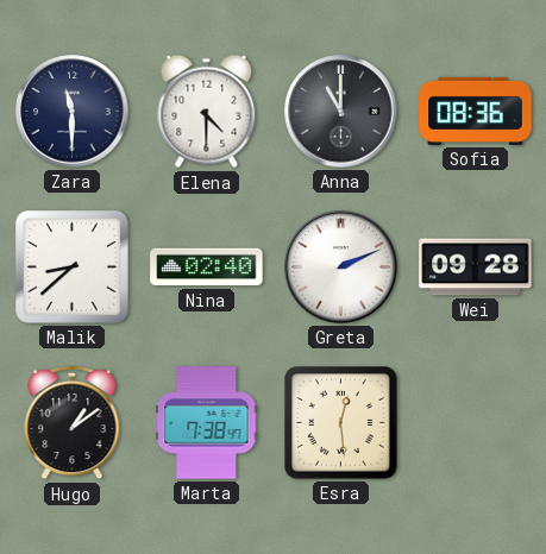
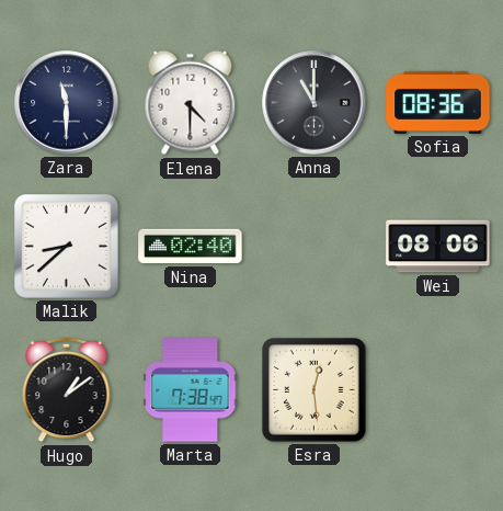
Greta: 2:11 -> none
Wei: 09:28 -> 08:06
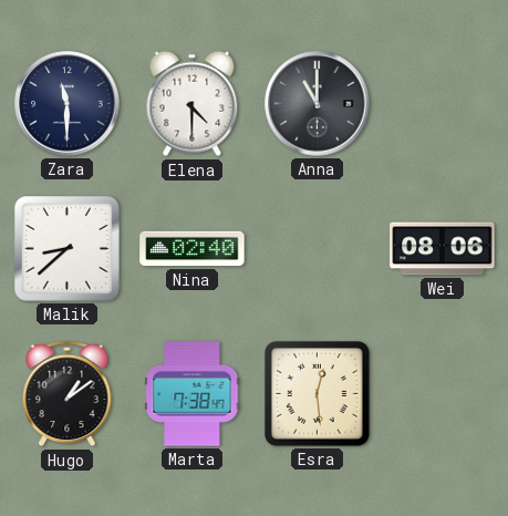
Sofia: 08:36 -> none
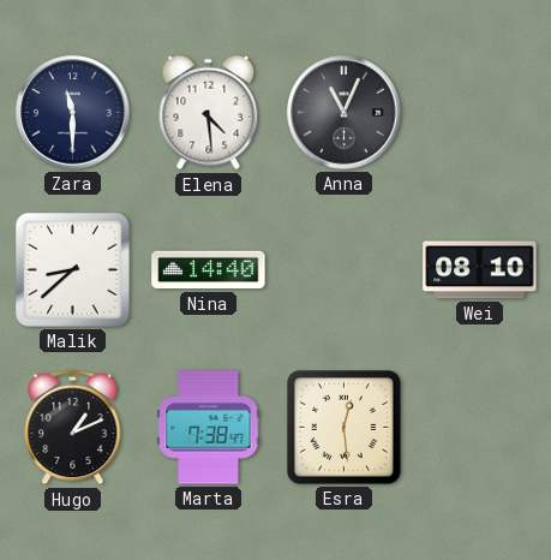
Elena: 4:30 -> 4:29
Anna: 11:00 -> 11:04
Nina: 02:40 -> 14:40
Wei: 08:06 -> 08:10
Hugo: 1:09 -> 1:11
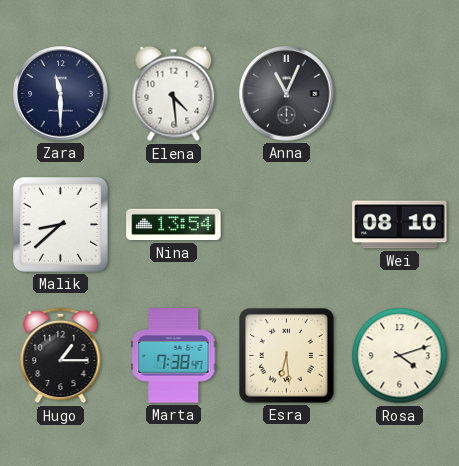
Nina: 14:40 -> 13:54
Hugo: 1:11 -> 1:15
Esra: 12:29 -> 6:29
Rosa: none -> 4:12
